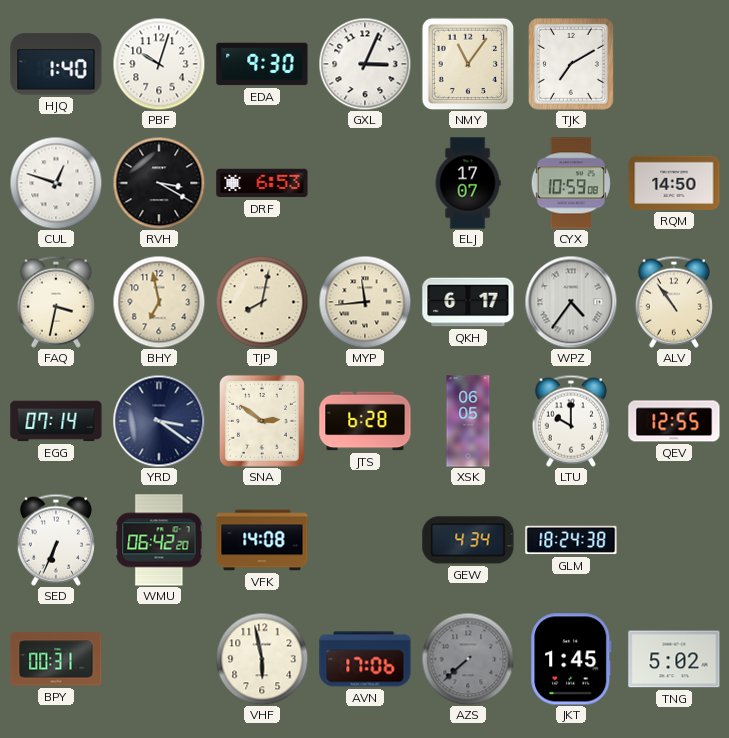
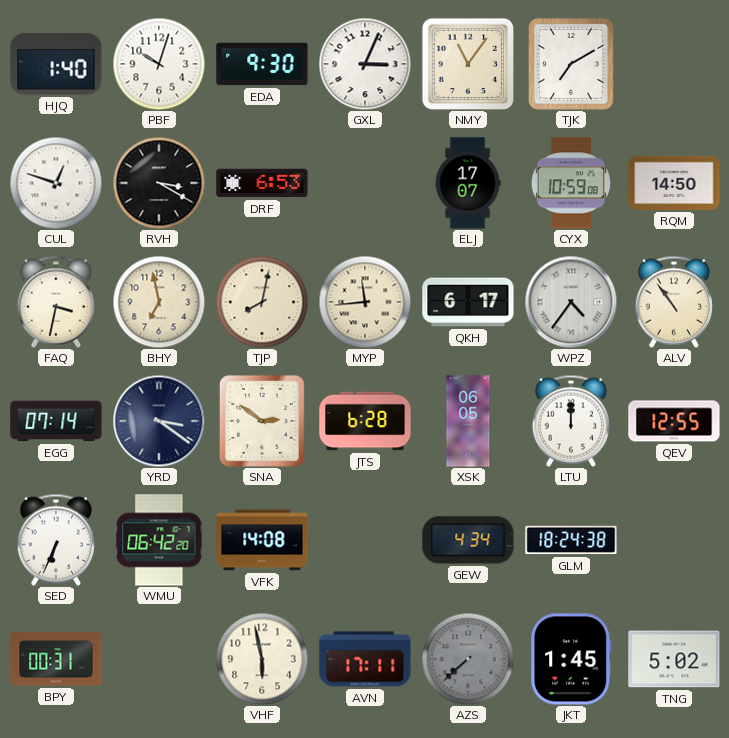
LTU: 10:00 -> 12:00
AVN: 17:06 -> 17:11
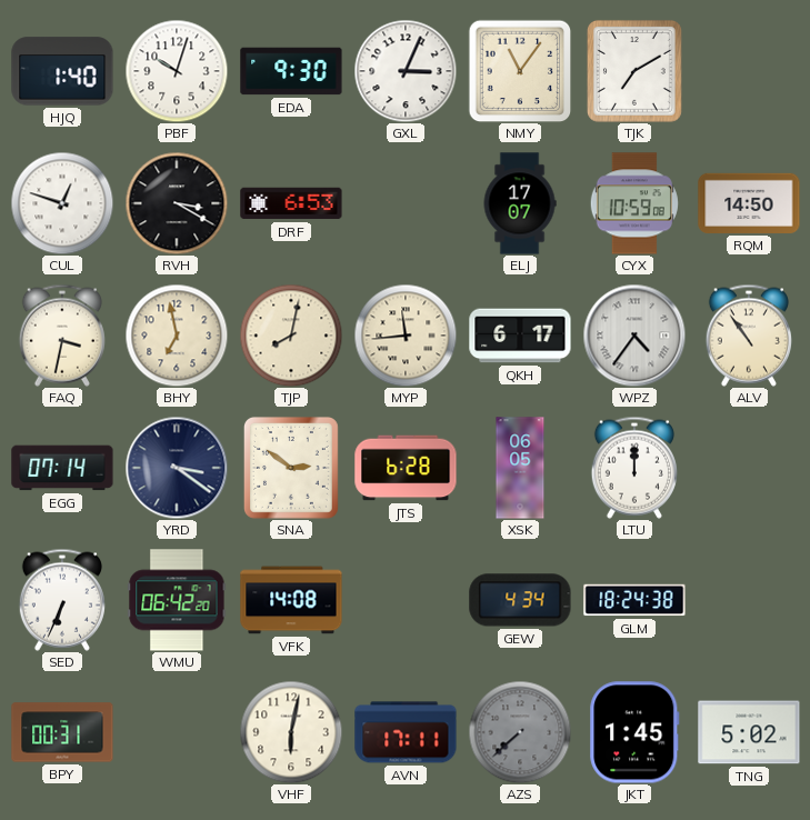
QEV: 12:55 -> none
VHF: 5:58 -> 6:02
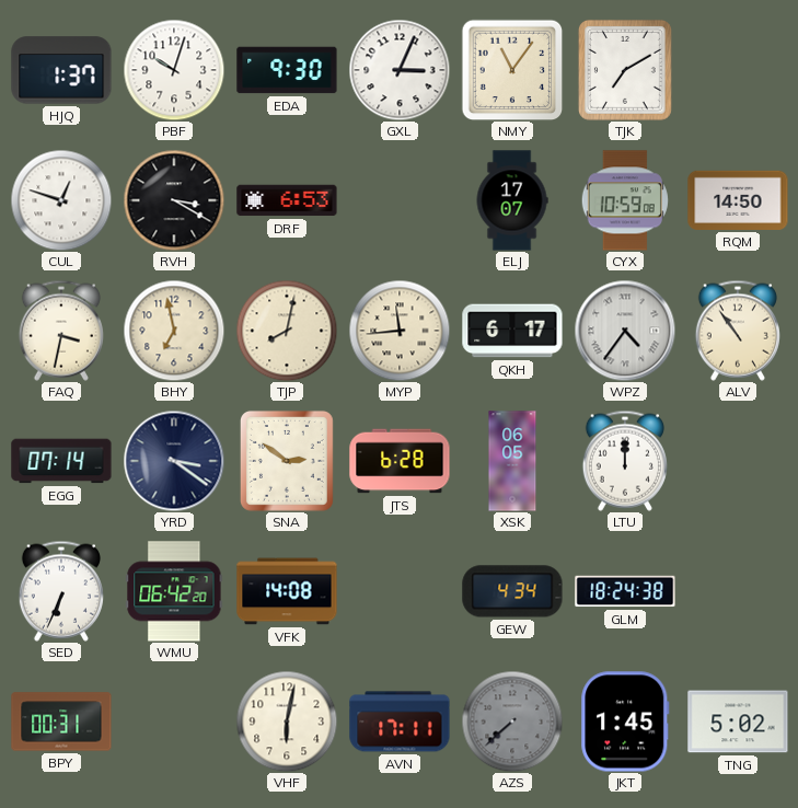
HJQ: 1:40 -> 1:37
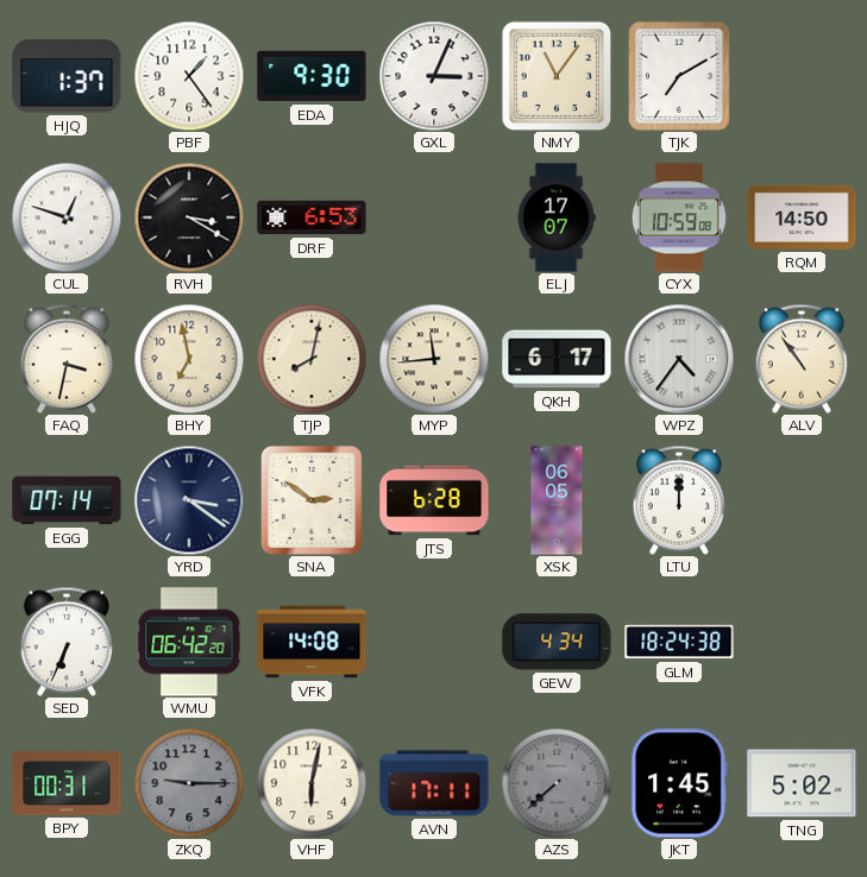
PBF: 10:03 -> 1:24
ZKQ: none -> 9:15
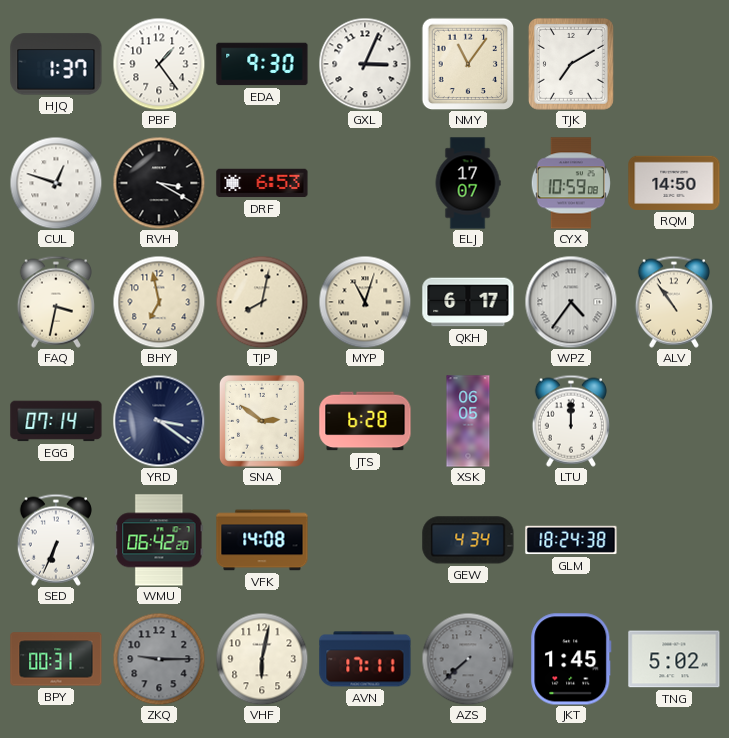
MYP: 11:44 -> 11:03
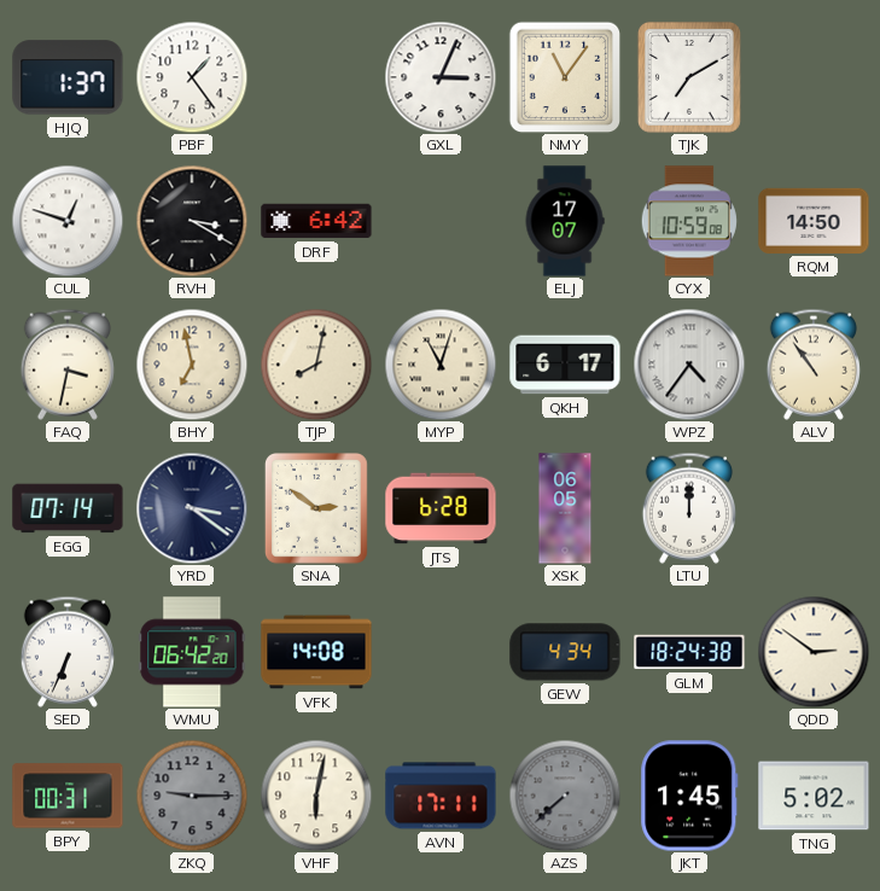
EDA: 9:30 -> none
DRF: 6:53 -> 6:42
QDD: none -> 2:51
